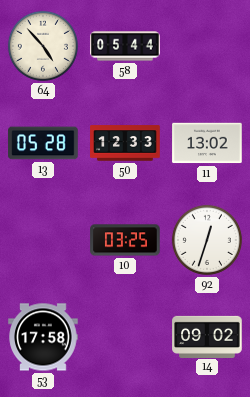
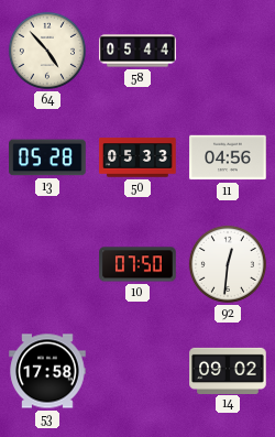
50: 12:33 -> 05:33
11: 13:02 -> 04:56
10: 03:25 -> 07:50
92: 12:33 -> 12:31
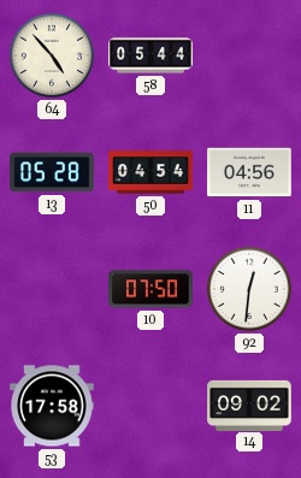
50: 05:33 -> 04:54
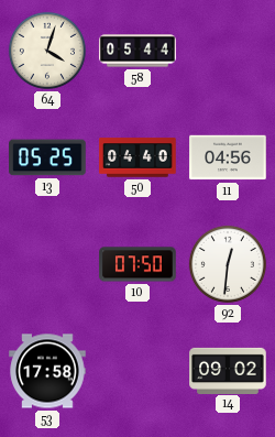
64: 4:53 -> 4:03
13: 05:28 -> 05:25
50: 04:54 -> 04:40
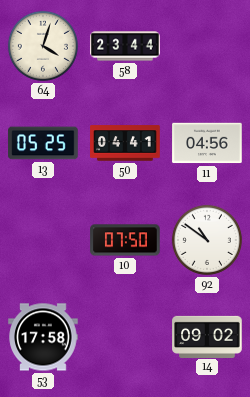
58: 05:44 -> 23:44
50: 04:40 -> 04:41
92: 12:31 -> 10:51
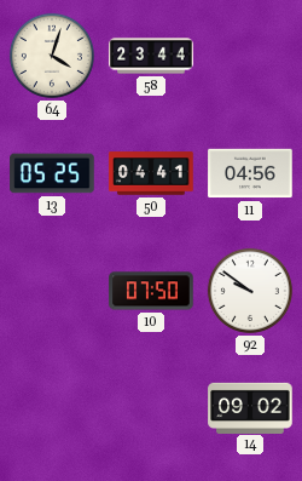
92: 10:51 -> 9:51
53: 17:58 -> none
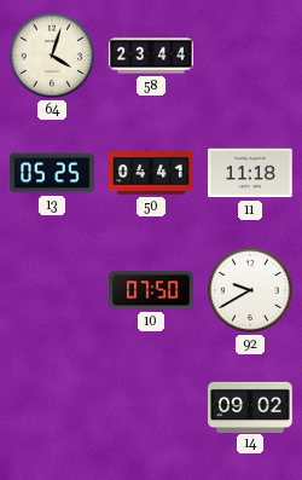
11: 04:56 -> 11:18
92: 9:51 -> 9:40
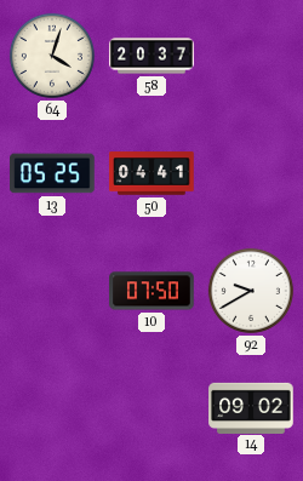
58: 23:44 -> 20:37
11: 11:18 -> none
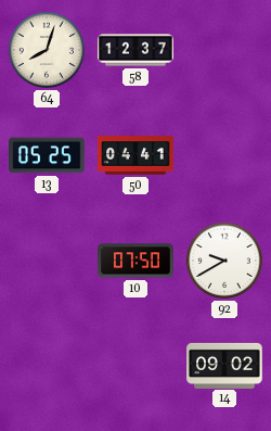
64: 4:03 -> 8:03
58: 20:37 -> 12:37
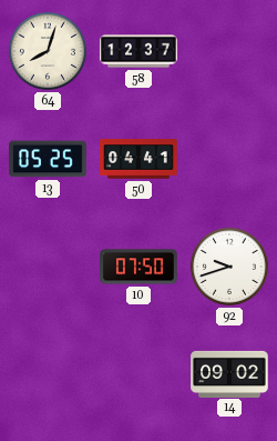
92: 9:40 -> 9:42
